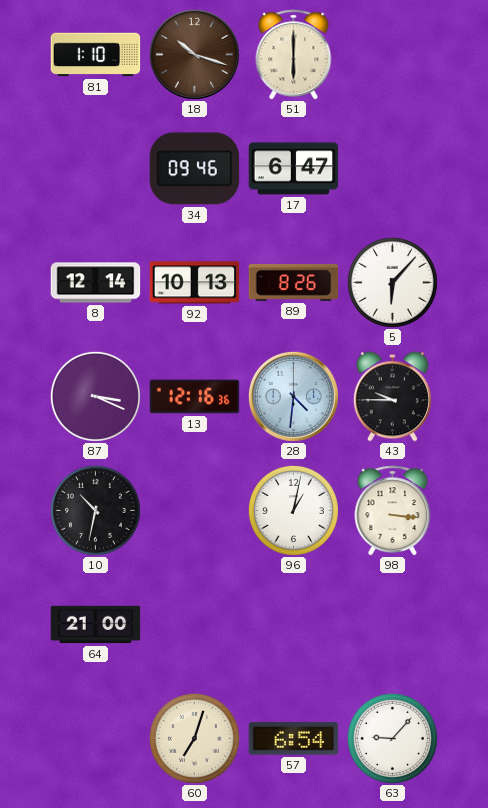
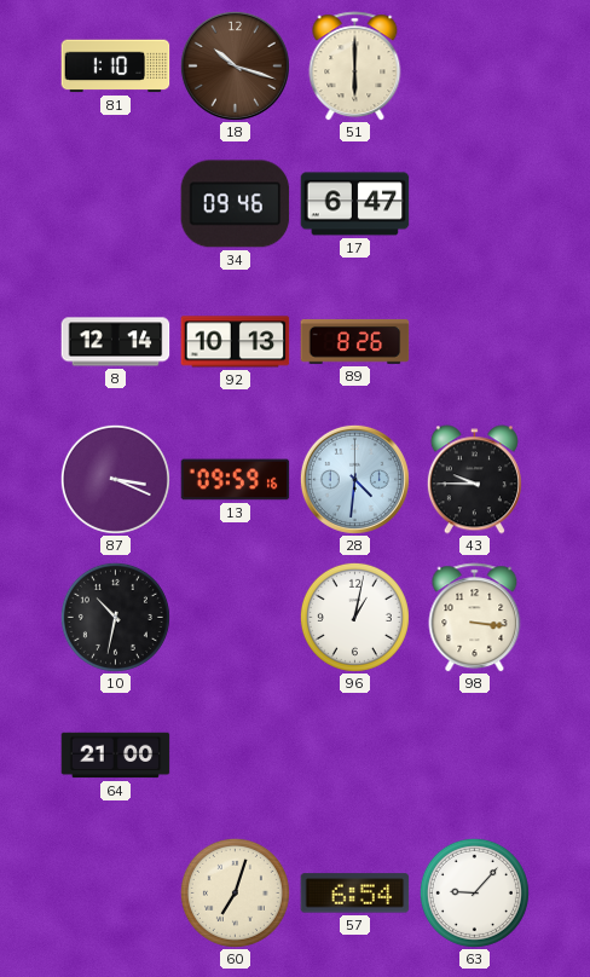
5: 6:07 -> none
13: 12:16 -> 09:59
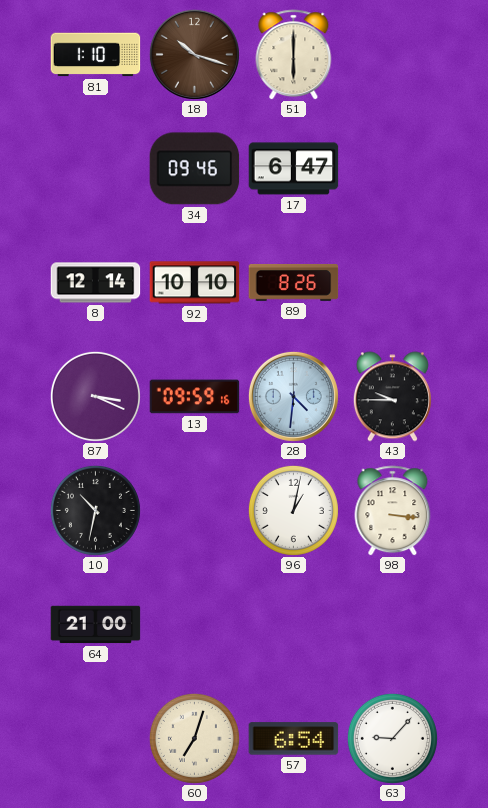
92: 10:13 -> 10:10
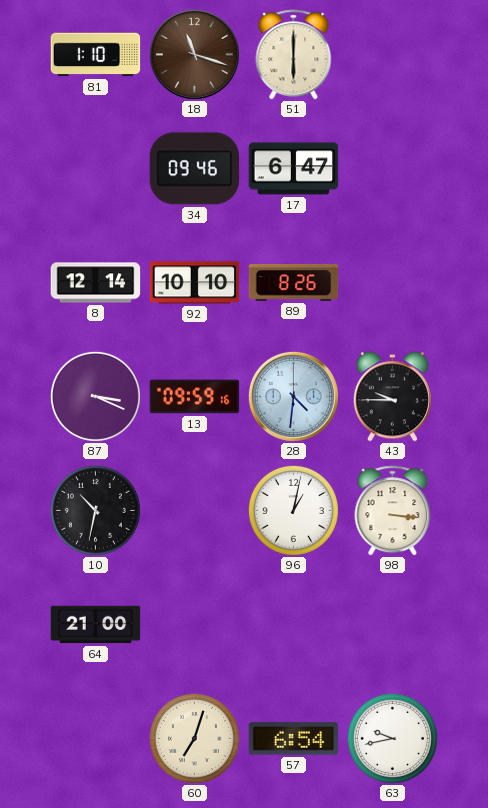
18: 10:18 -> 11:18
63: 9:07 -> 9:43
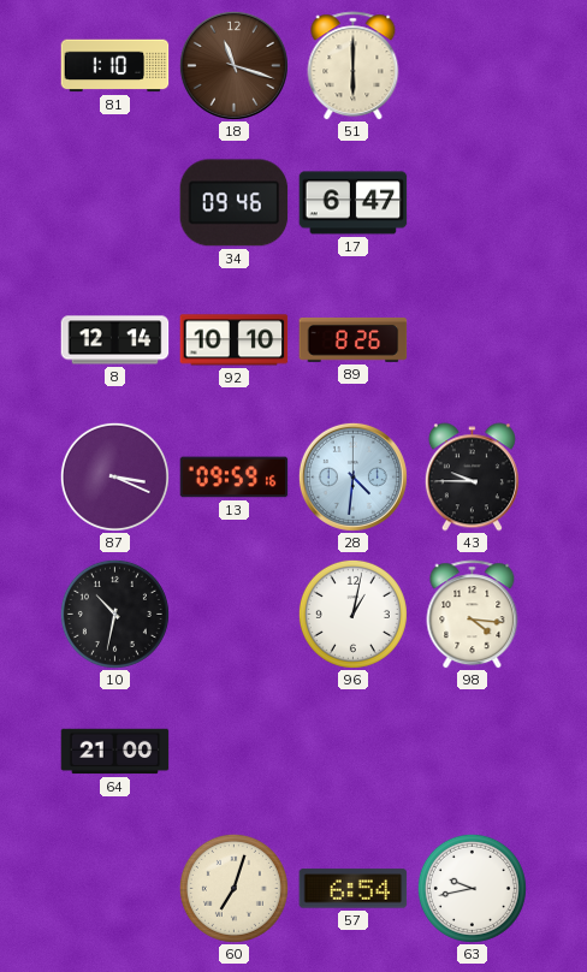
98: 3:16 -> 4:16
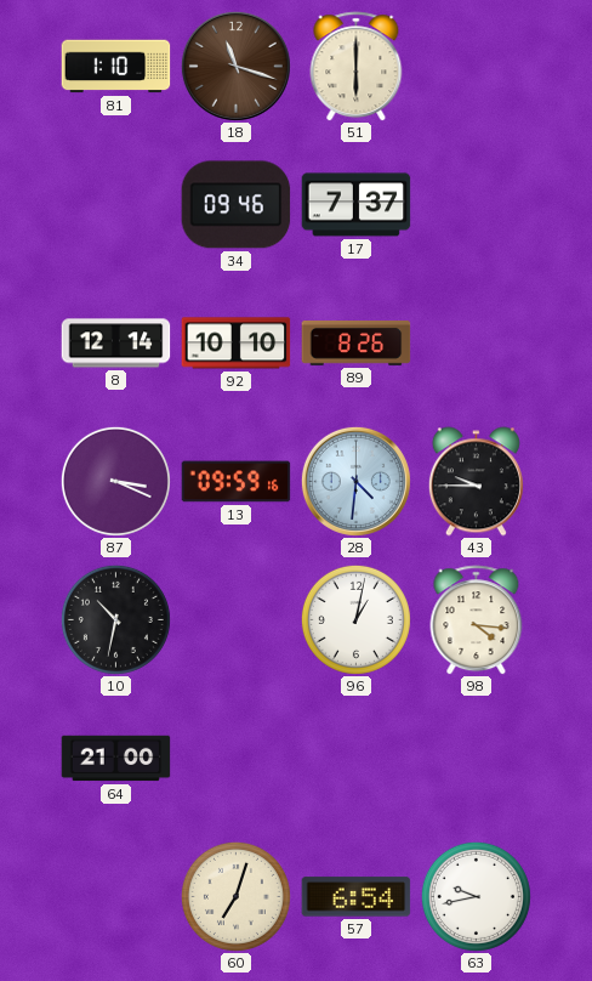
17: 6:47 -> 7:37
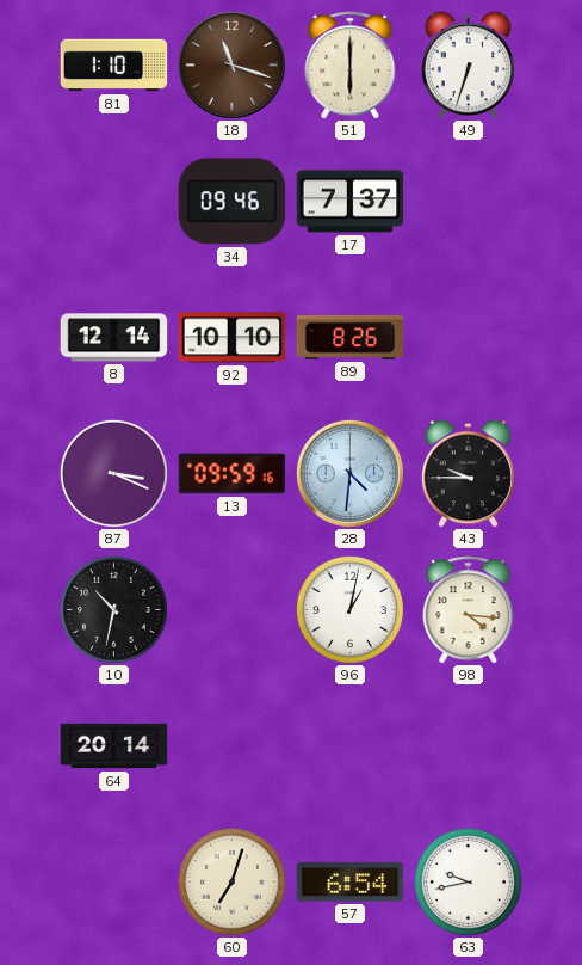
49: none -> 6:33
64: 21:00 -> 20:14
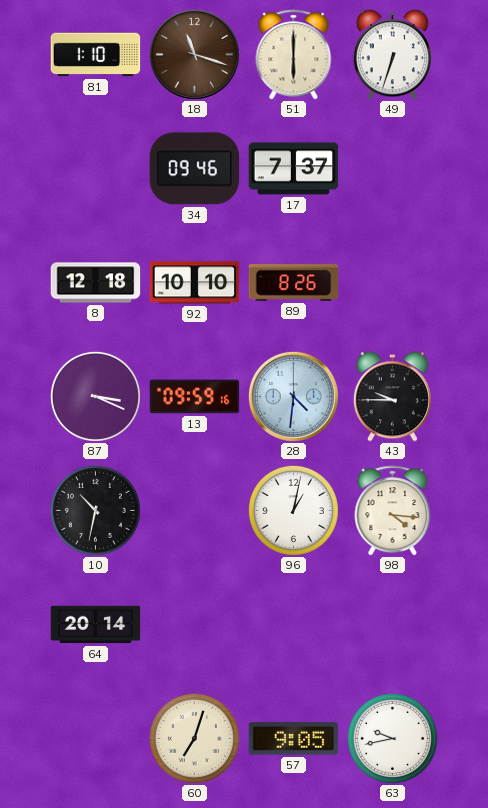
8: 12:14 -> 12:18
57: 6:54 -> 9:05
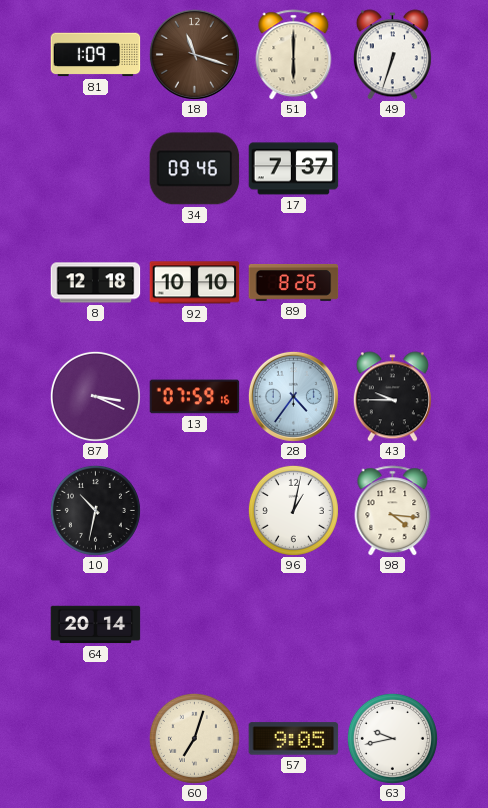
81: 1:10 -> 1:09
13: 09:59 -> 07:59
28: 4:31 -> 4:36
